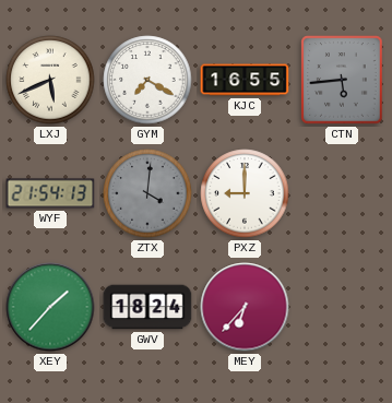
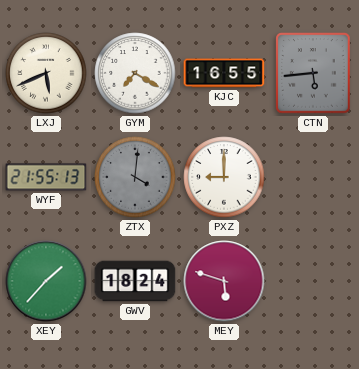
WYF: 21:54 -> 21:55
MEY: 6:37 -> 5:48
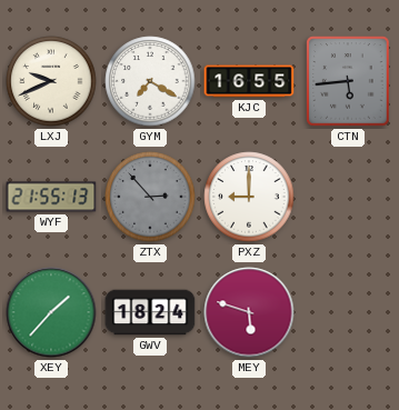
LXJ: 5:41 -> 9:41
ZTX: 4:01 -> 2:53
